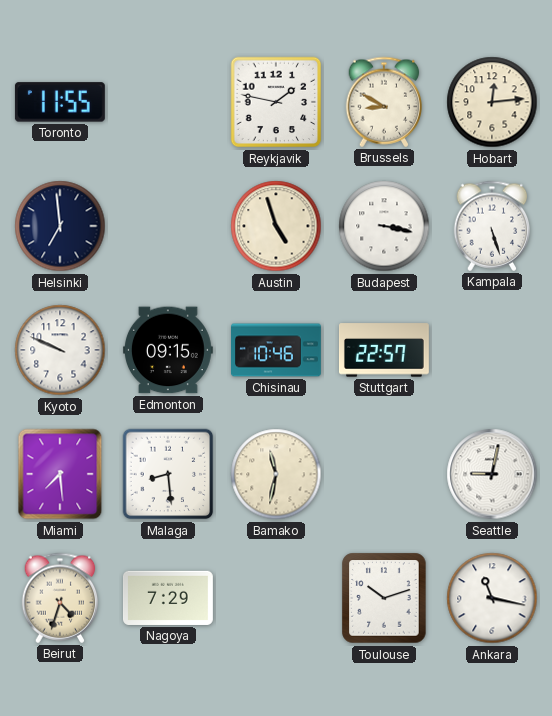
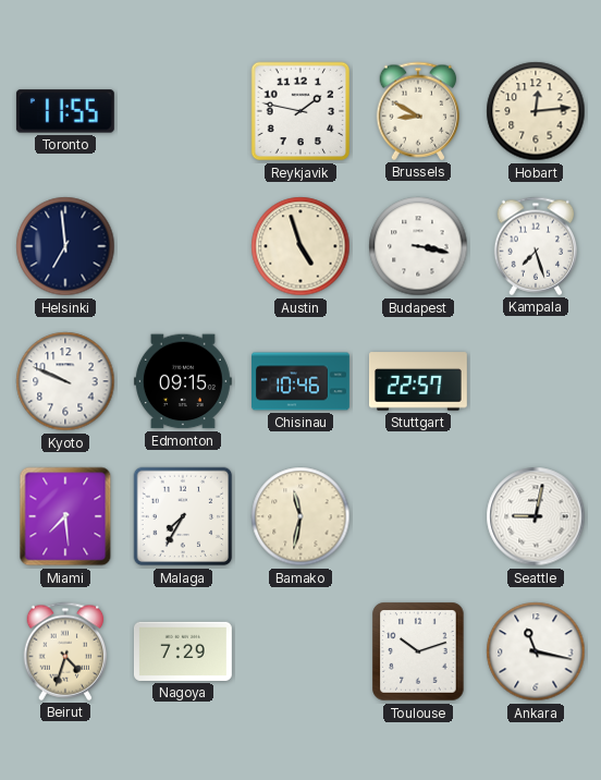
Kampala: 5:27 -> 7:27
Malaga: 8:29 -> 7:35
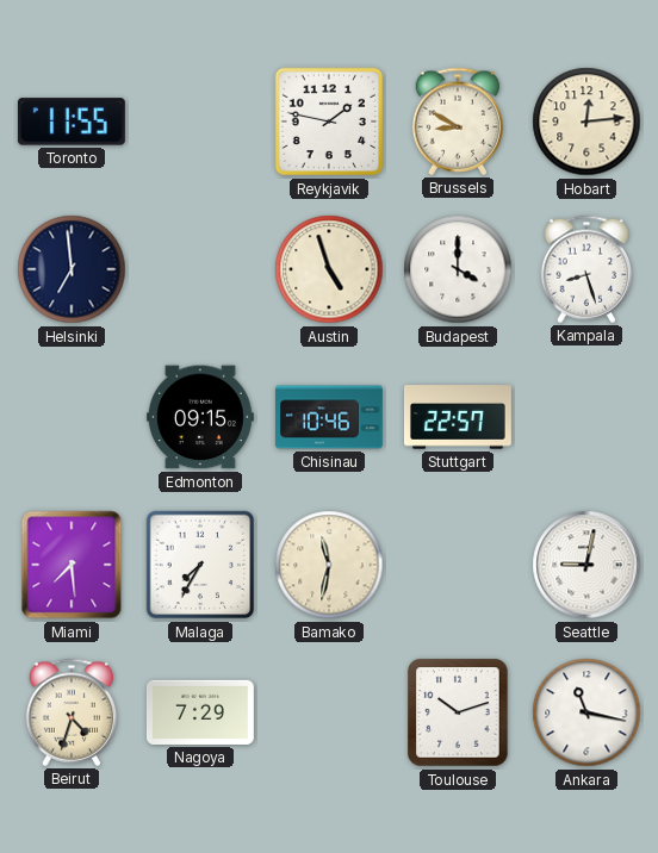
Budapest: 3:17 -> 4:00
Kampala: 7:27 -> 8:27
Kyoto: 9:49 -> none
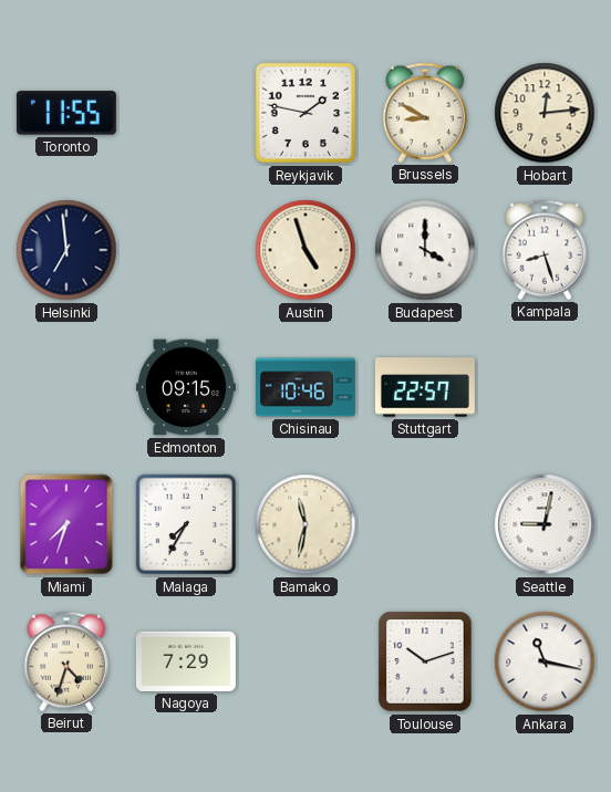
Miami: 7:29 -> 7:33
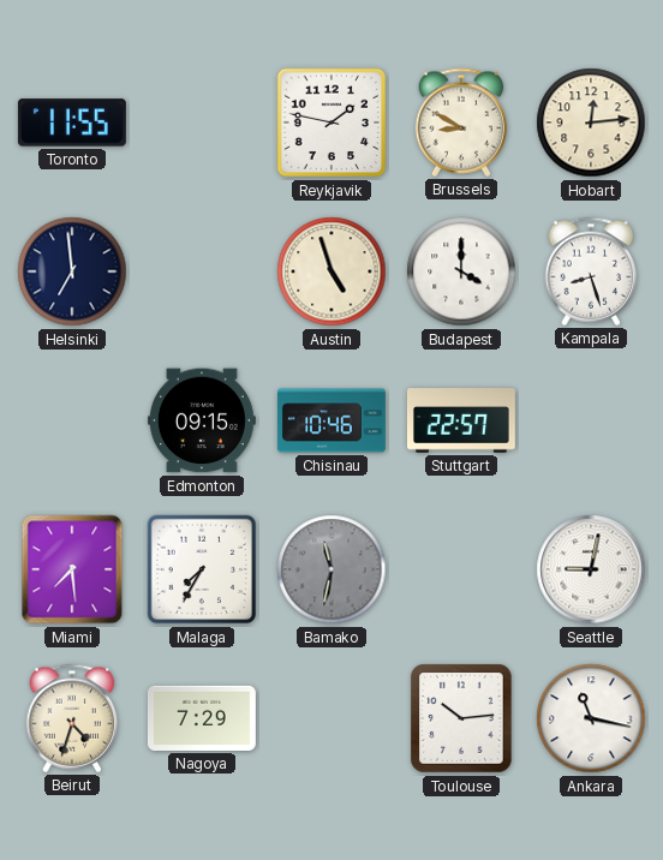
Miami: 7:33 -> 7:29
Bamako dial: cream -> grey
Toulouse: 10:12 -> 10:14
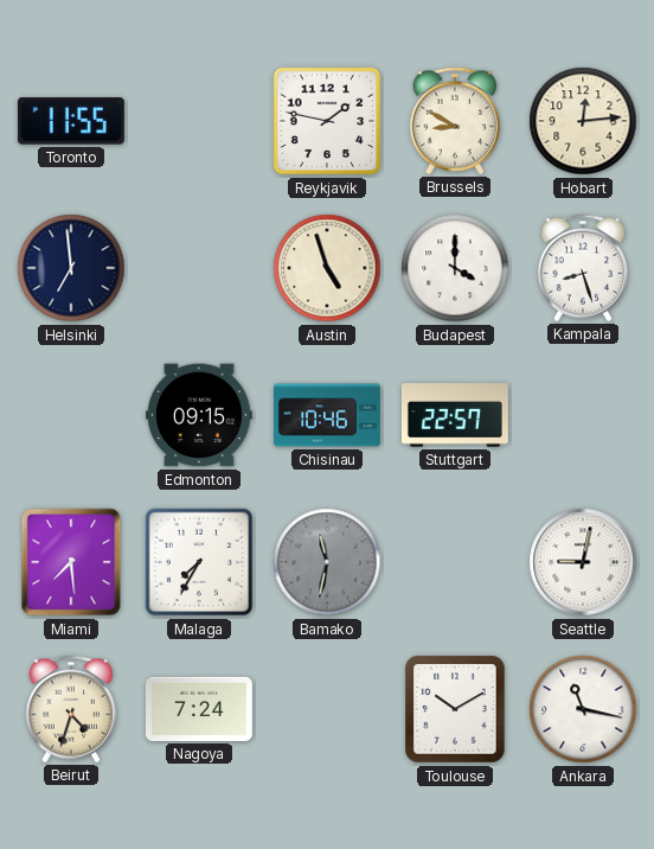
Nagoya: 7:29 -> 7:24
Toulouse: 10:14 -> 10:10
